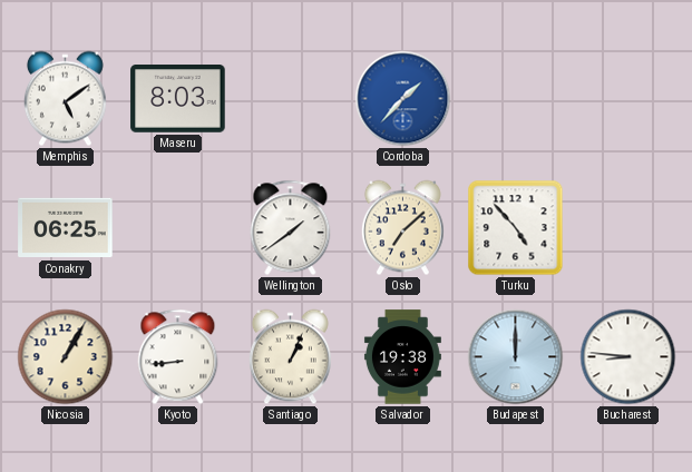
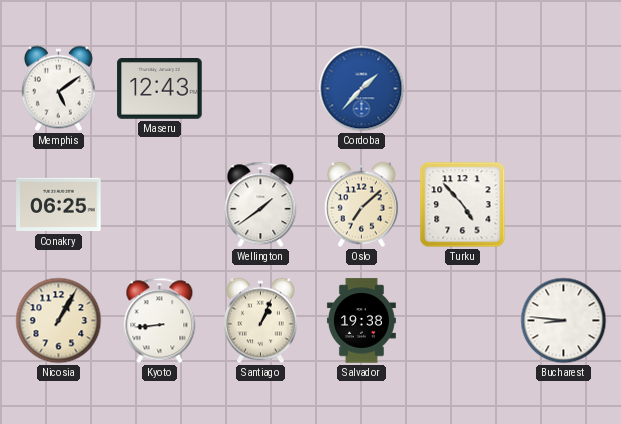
Maseru: 8:03 -> 12:43
Budapest: 12:00 -> none
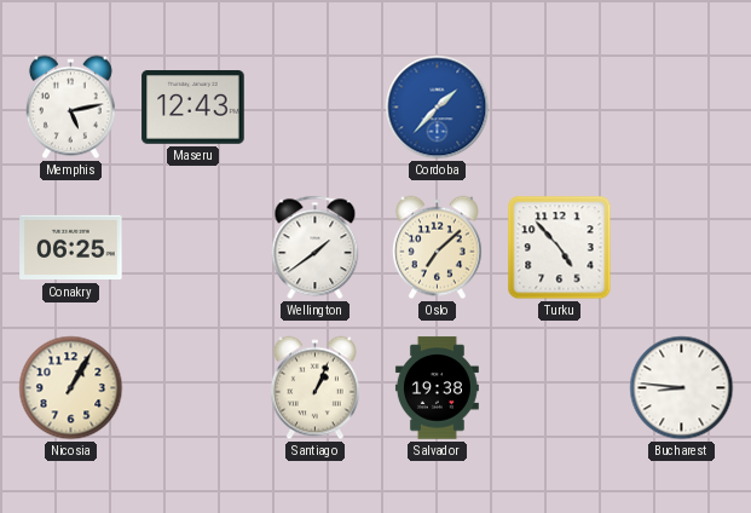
Memphis: 5:09 -> 5:13
Kyoto: 8:44 -> none
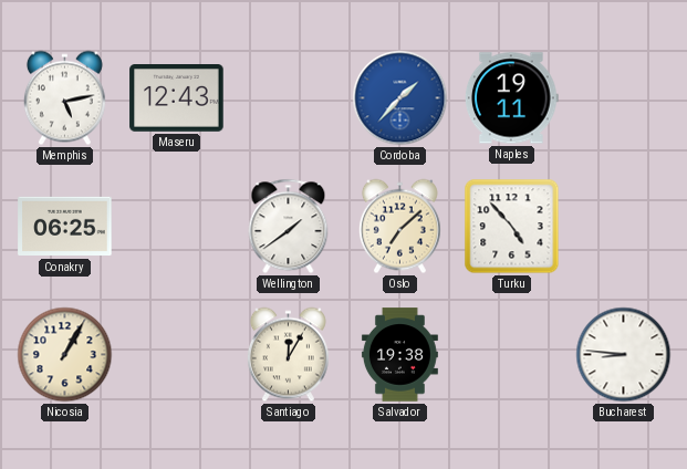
Naples: none -> 19:11
Santiago: 1:04 -> 12:05
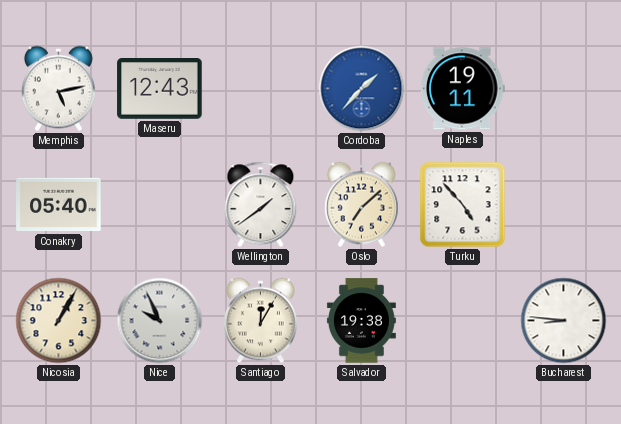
Conakry: 06:25 -> 05:40
Nice: none -> 9:56
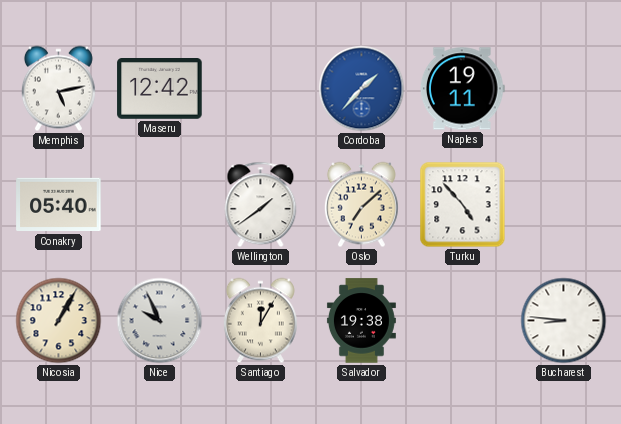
Maseru: 12:43 -> 12:42
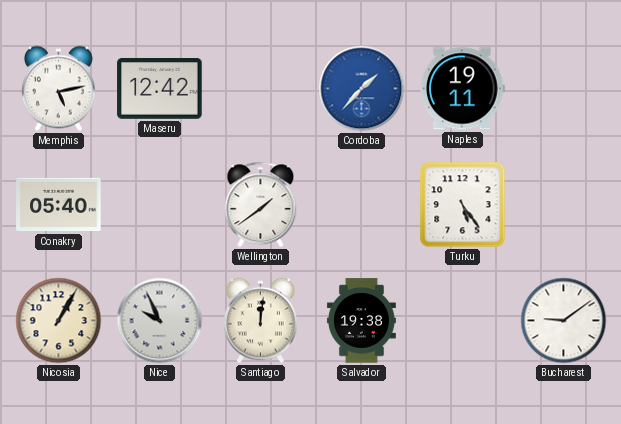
Oslo: 7:08 -> none
Turku: 4:53 -> 5:24
Santiago: 12:05 -> 12:01
Bucharest: 8:46 -> 9:09
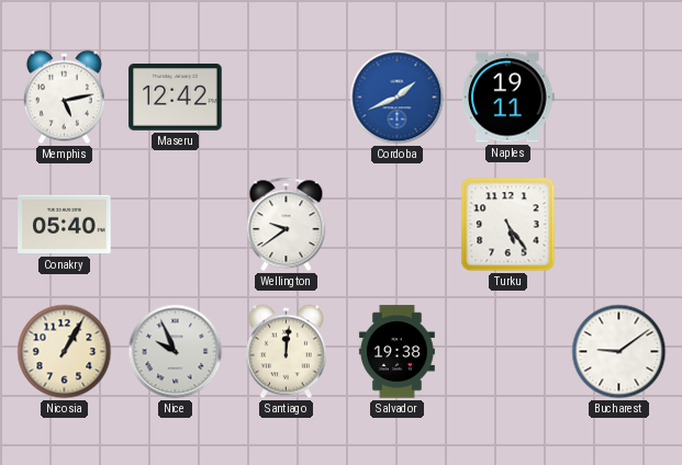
Cordoba: 1:37 -> 1:41
Wellington: 1:39 -> 9:39
